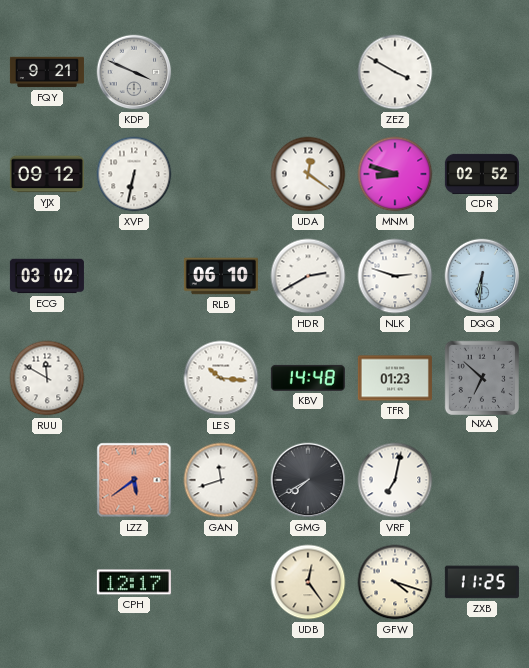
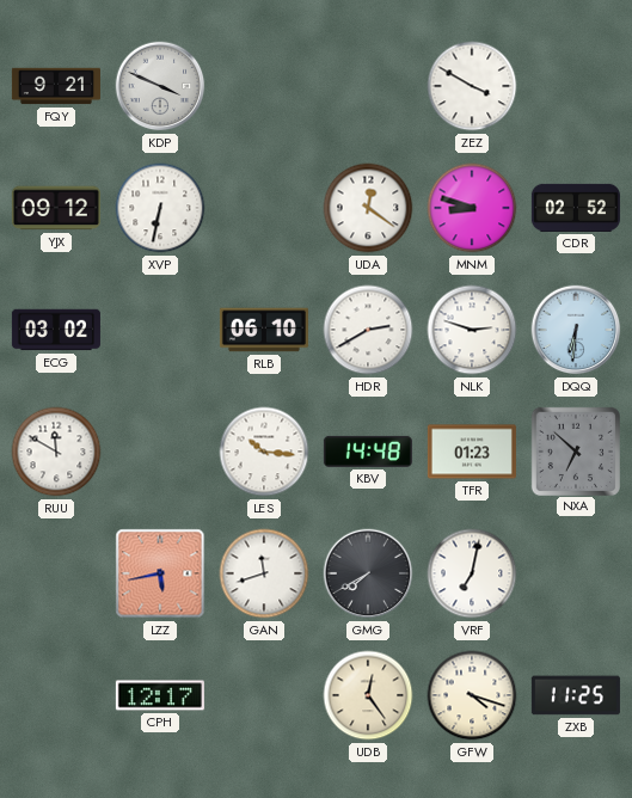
LZZ: 5:39 -> 5:43
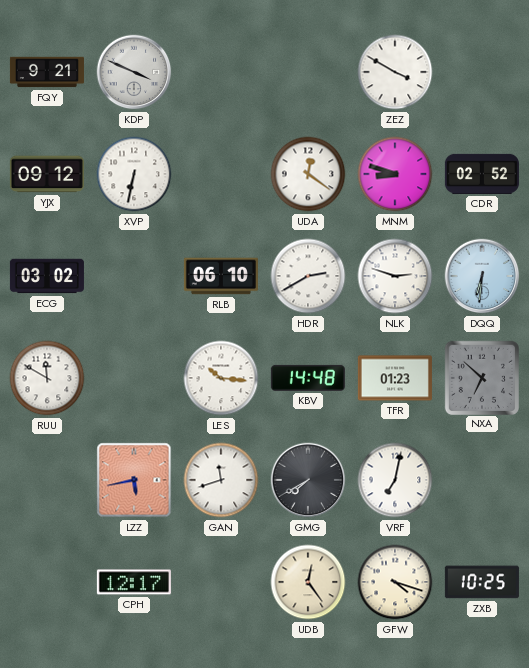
ZXB: 11:25 -> 10:25
